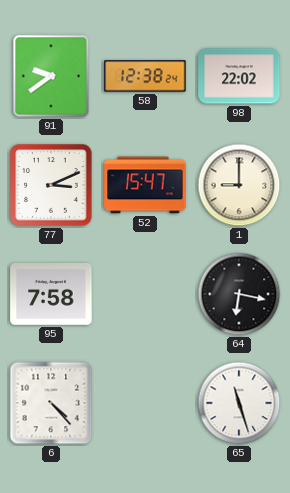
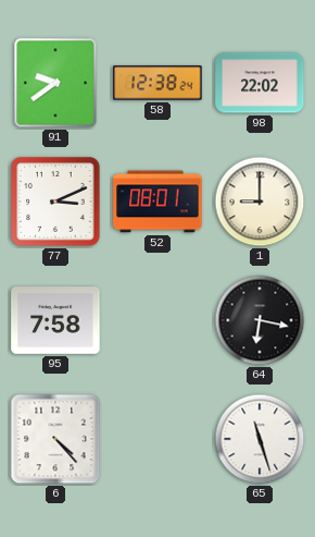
52: 15:47 -> 08:01
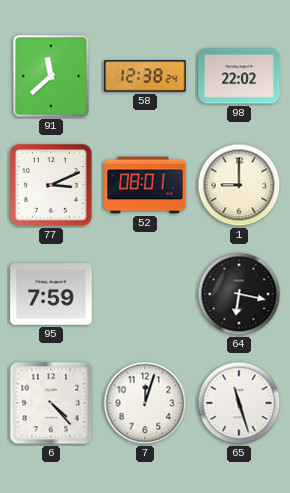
91: 9:39 -> 11:38
95: 7:58 -> 7:59
7: none -> 12:03
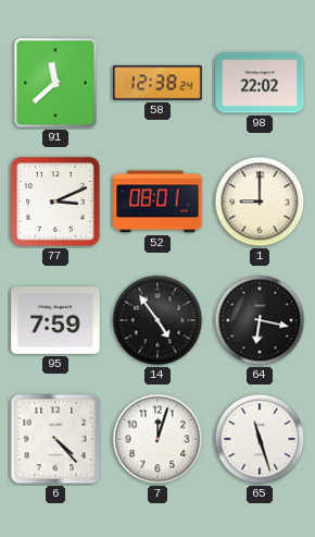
14: none -> 4:54
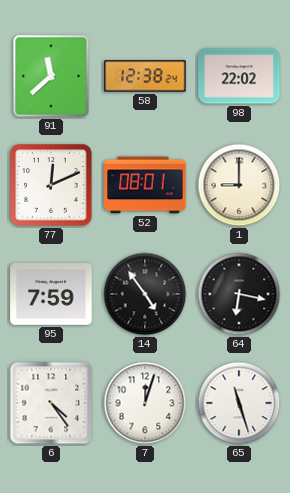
77: 3:11 -> 12:11
6: 4:23 -> 4:24
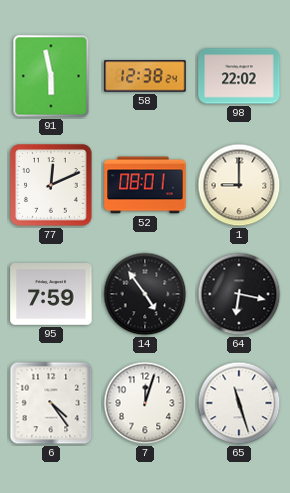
91: 11:38 -> 5:58
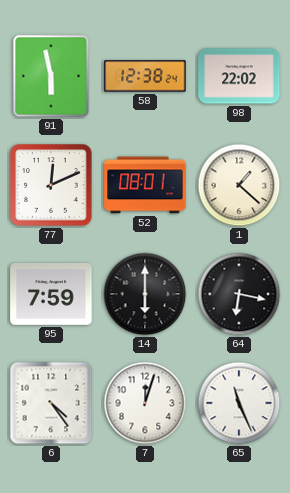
1: 9:00 -> 1:22
14: 4:54 -> 6:00
65: 11:27 -> 11:26
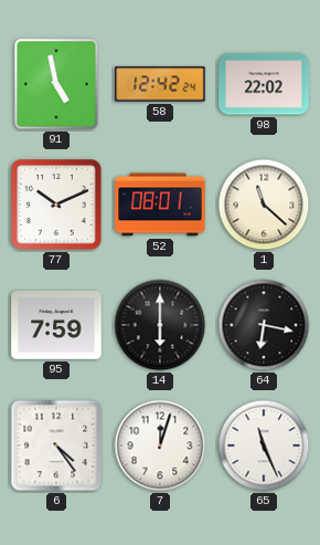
91: 5:58 -> 4:58
58: 12:38 -> 12:42
77: 12:11 -> 10:11
1: 1:22 -> 11:22
